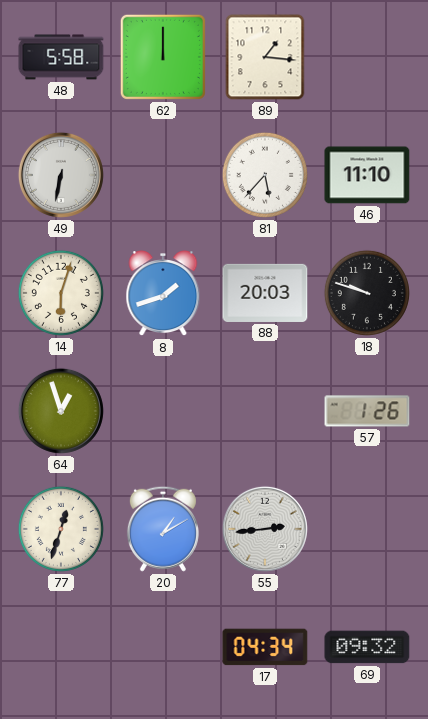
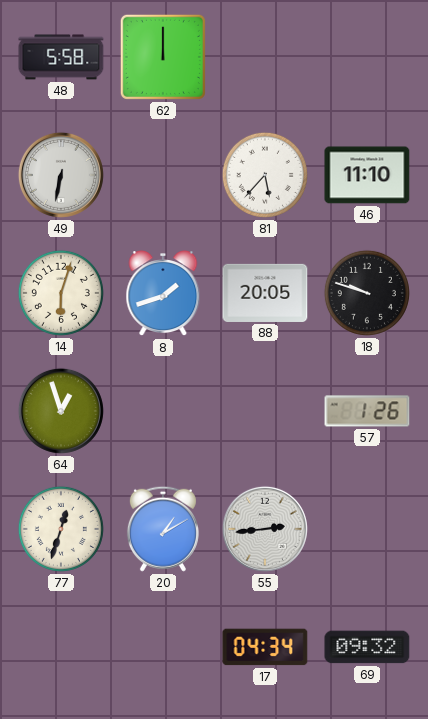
89: 1:16 -> none
88: 20:03 -> 20:05
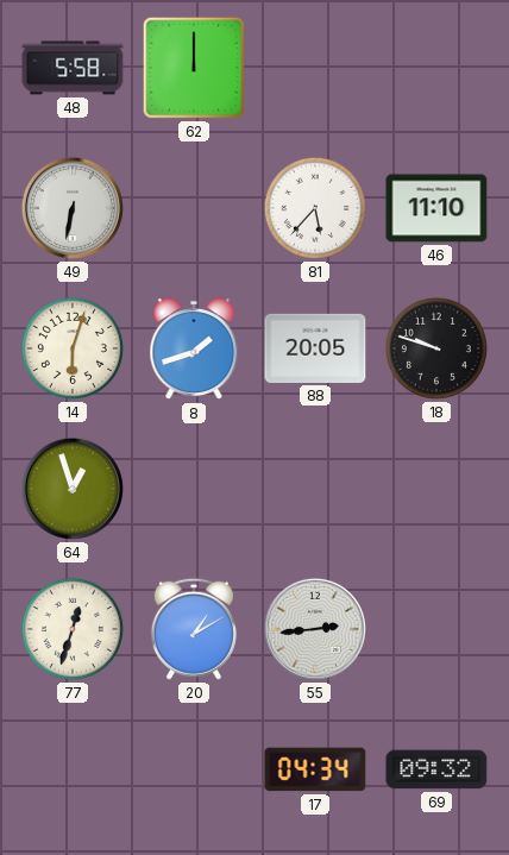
57: 1:26 -> none
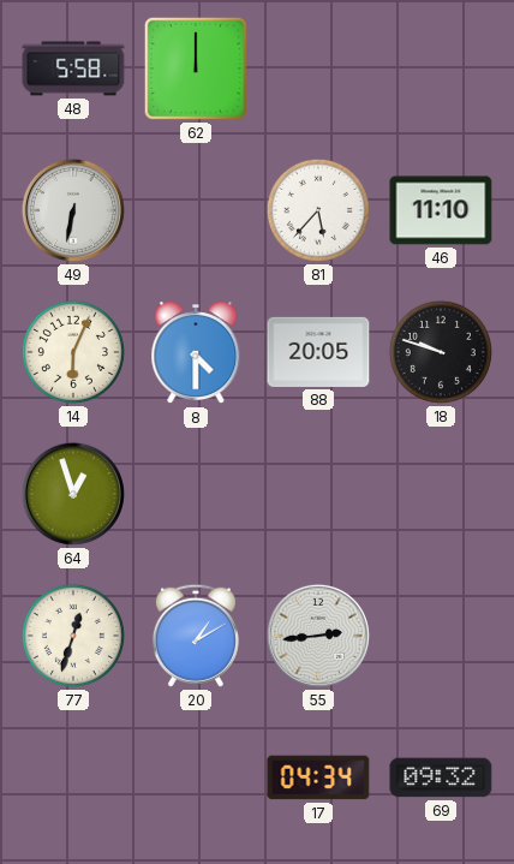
14: 6:03 -> 6:04
8: 1:42 -> 4:30
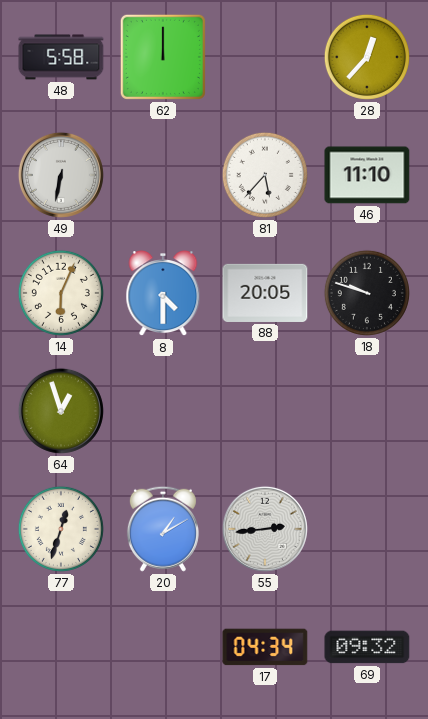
28: none -> 12:37
